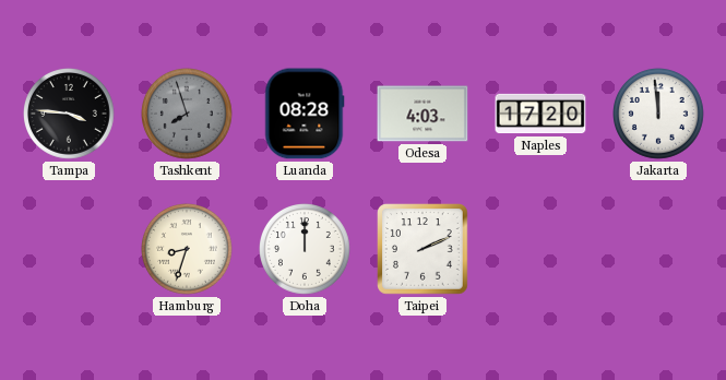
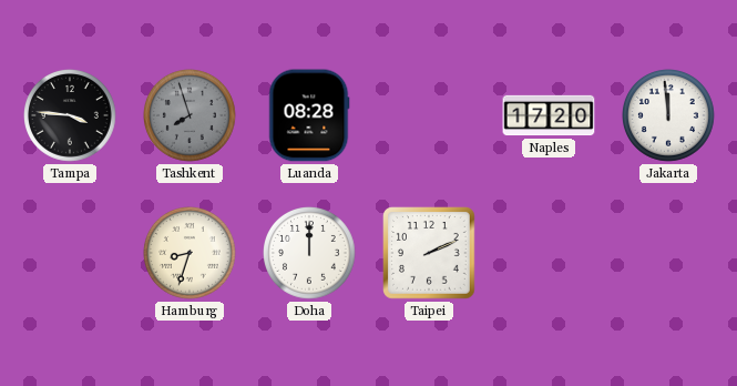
Odesa: 4:03 -> none
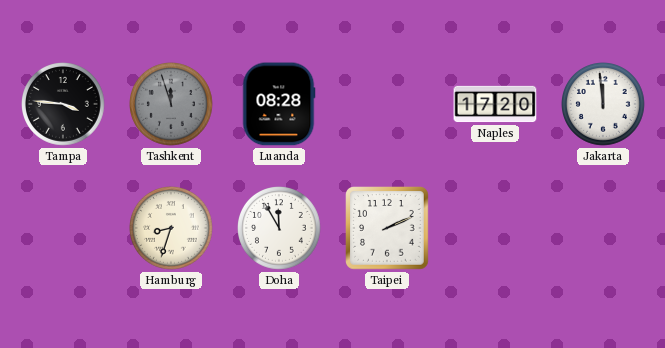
Tashkent: 7:57 -> 11:57
Doha: 12:00 -> 11:55
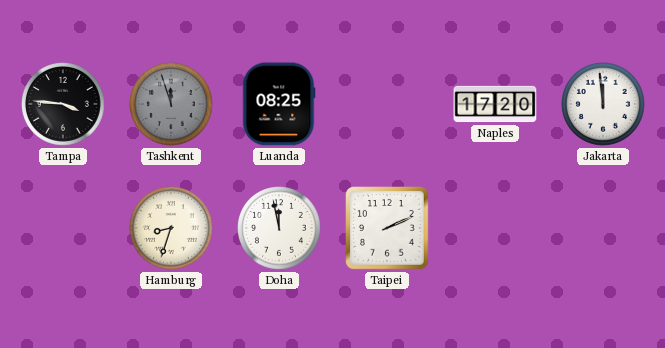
Luanda: 08:28 -> 08:25
Doha: 11:55 -> 11:58
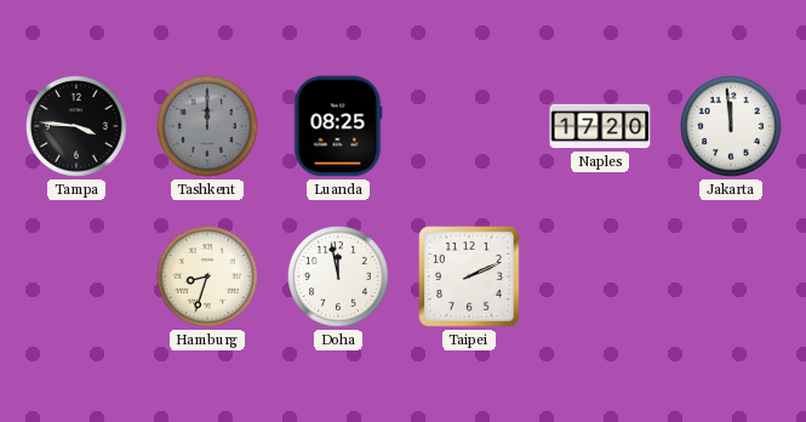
Tashkent: 11:57 -> 12:00
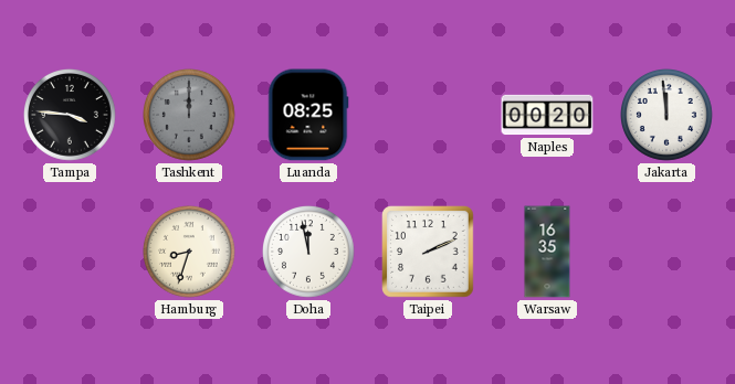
Naples: 17:20 -> 00:20
Warsaw: none -> 16:35
